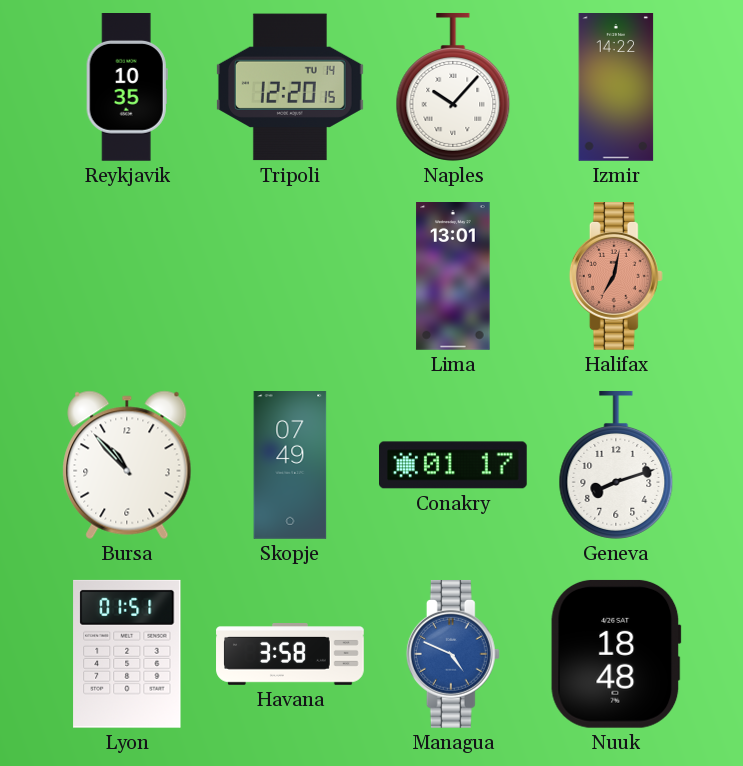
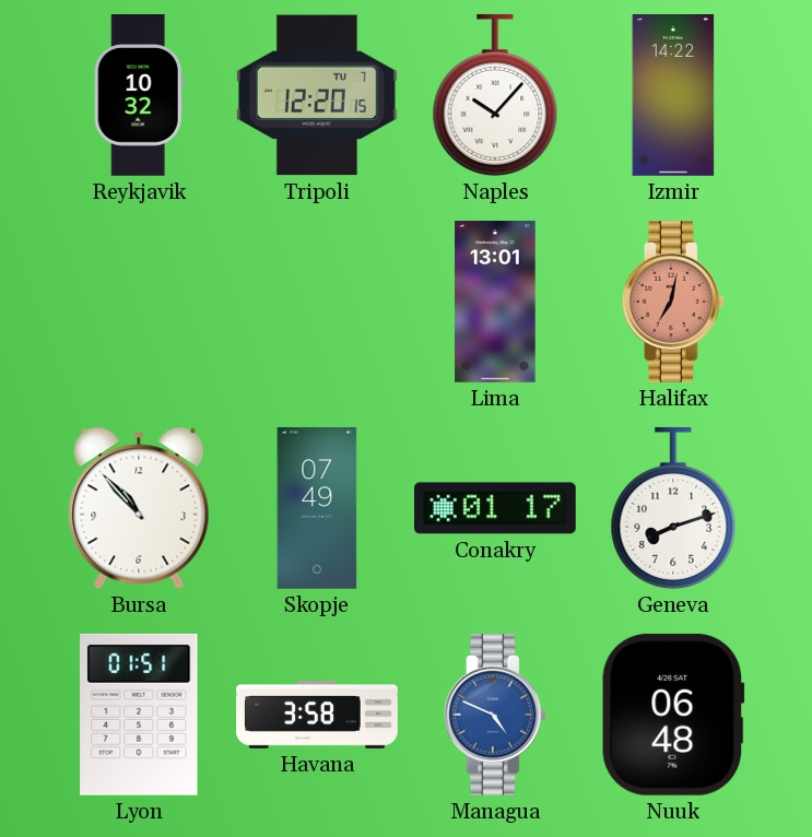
Reykjavik: 10:35 -> 10:32
Tripoli date: TU 14 -> TU 7
Nuuk: 18:48 -> 06:48
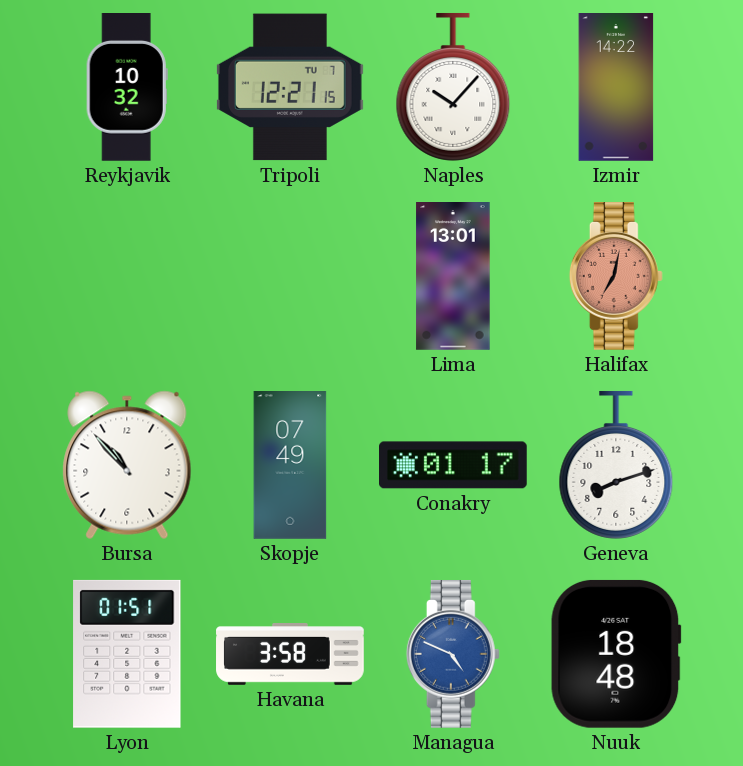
Tripoli: 12:20 -> 12:21
Nuuk: 06:48 -> 18:48
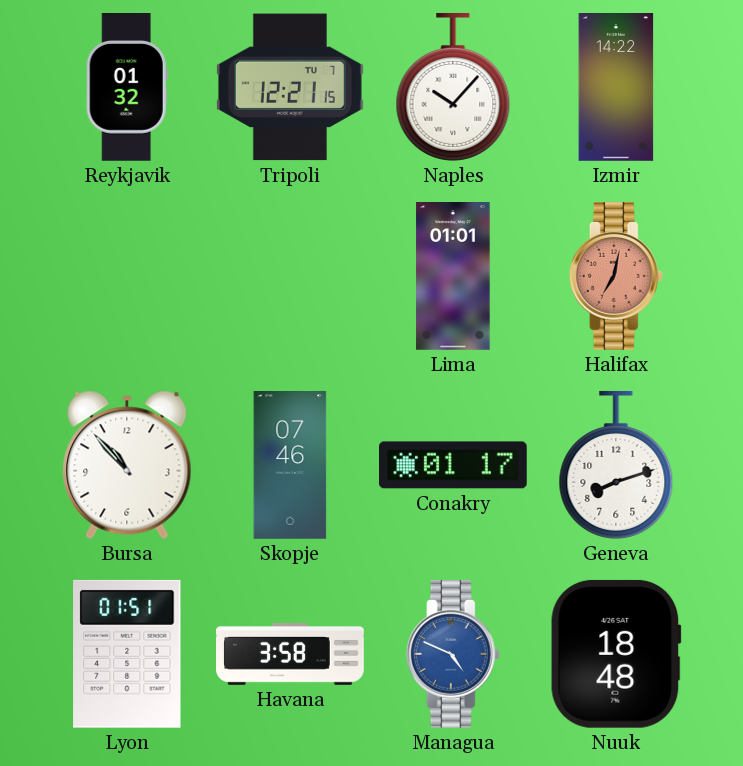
Reykjavik: 10:32 -> 01:32
Lima: 13:01 -> 01:01
Skopje: 07:49 -> 07:46
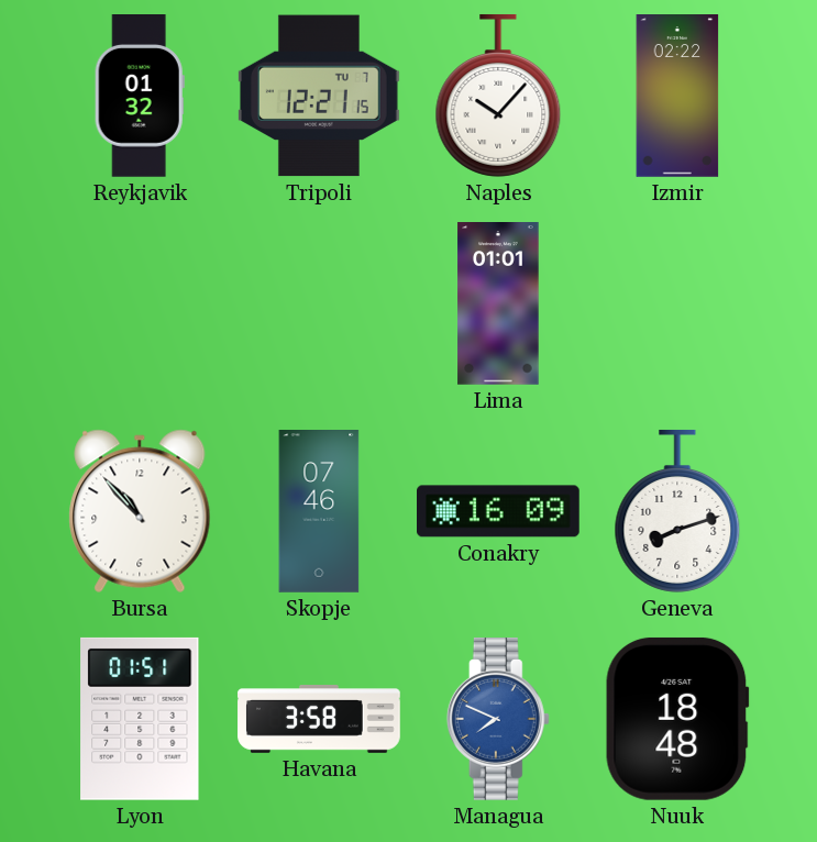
Izmir: 14:22 -> 02:22
Halifax: 7:02 -> none
Conakry: 01:17 -> 16:09
Managua: 4:49 -> 7:49
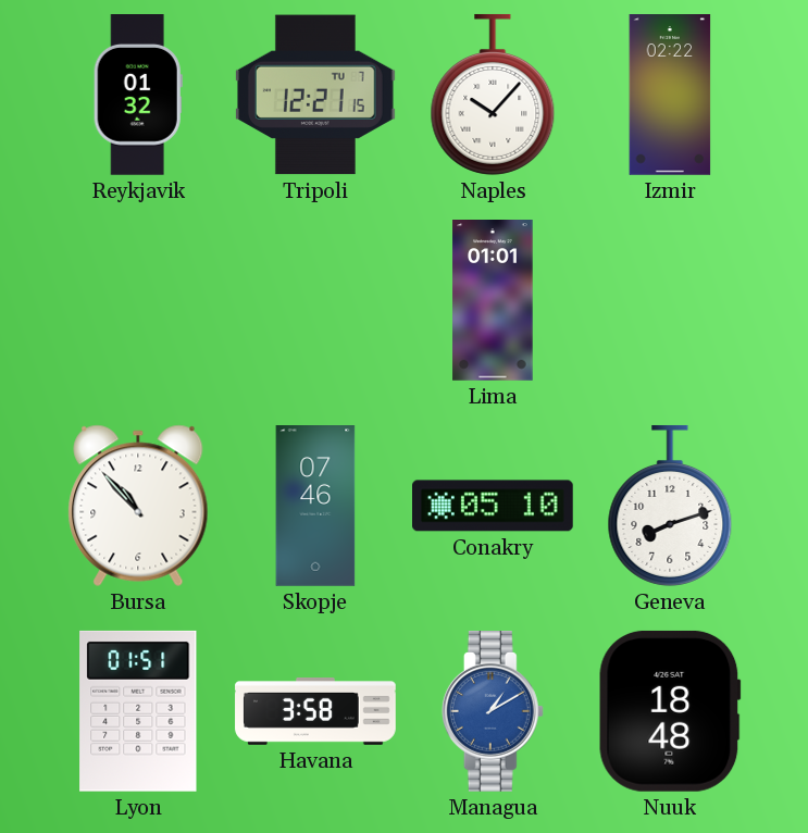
Conakry: 16:09 -> 05:10
Managua: 7:49 -> 1:10
